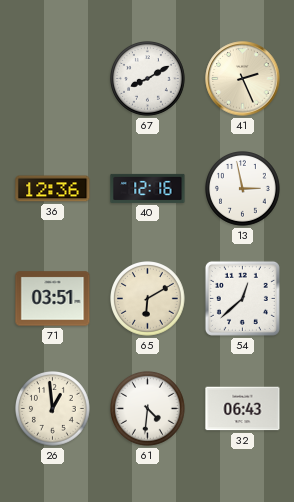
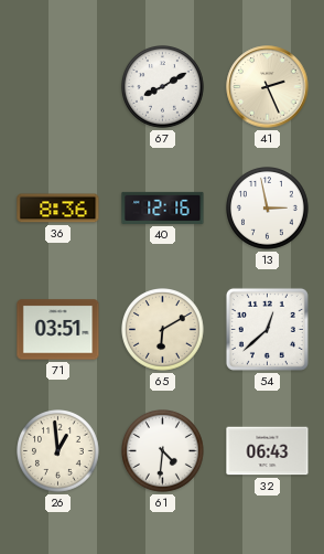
36: 12:36 -> 8:36
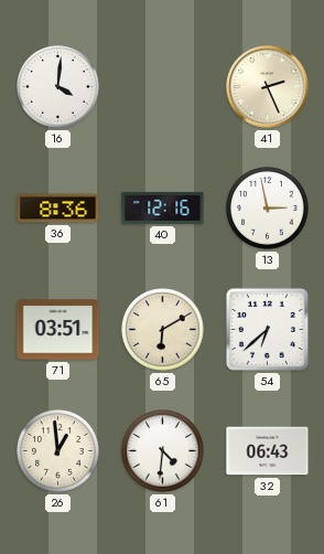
16: none -> 4:01
67: 8:10 -> none
54: 12:38 -> 6:38
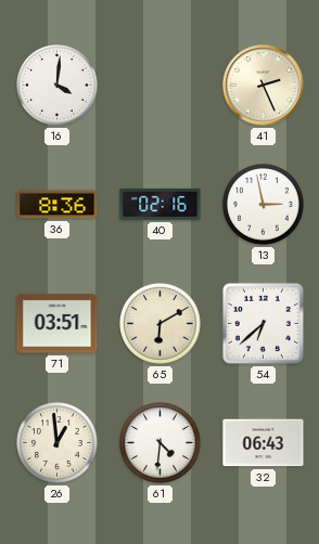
40: 12:16 -> 02:16
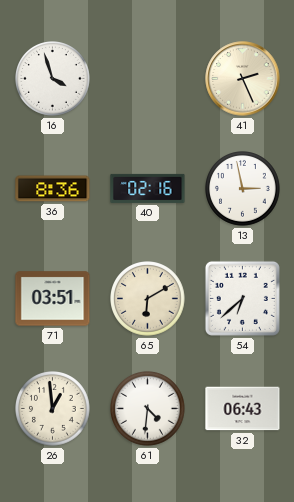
16: 4:01 -> 3:57
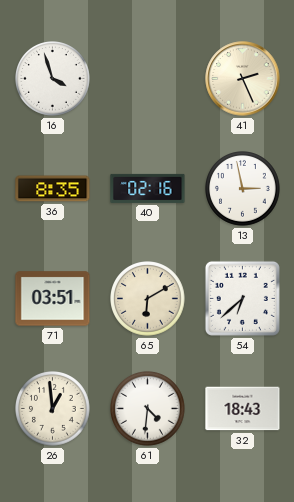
36: 8:36 -> 8:35
32: 06:43 -> 18:43
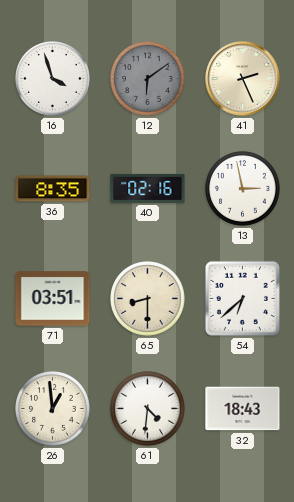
12: none -> 6:09
65: 6:10 -> 8:30
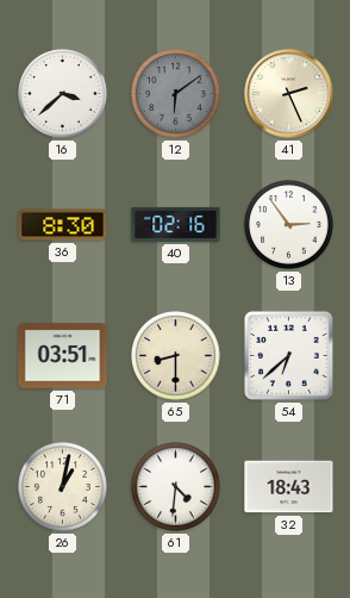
16: 3:57 -> 3:38
36: 8:35 -> 8:30
13: 2:58 -> 2:54
26: 12:59 -> 1:02
